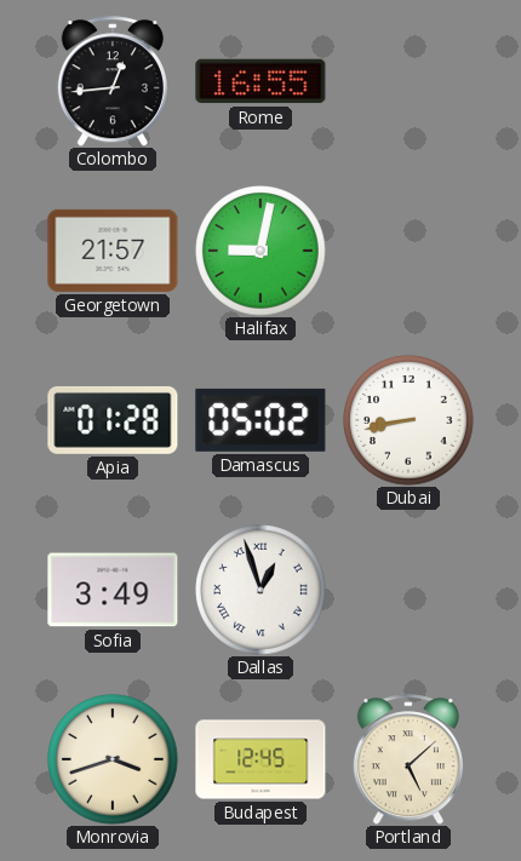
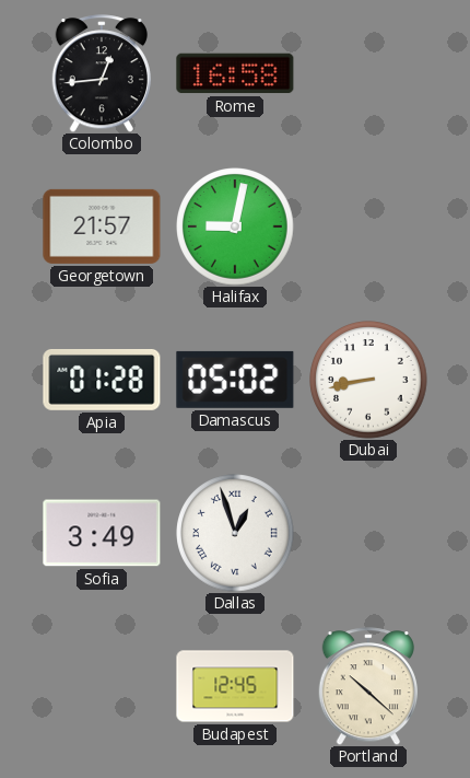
Rome: 16:55 -> 16:58
Monrovia: 3:42 -> none
Portland: 5:08 -> 10:22
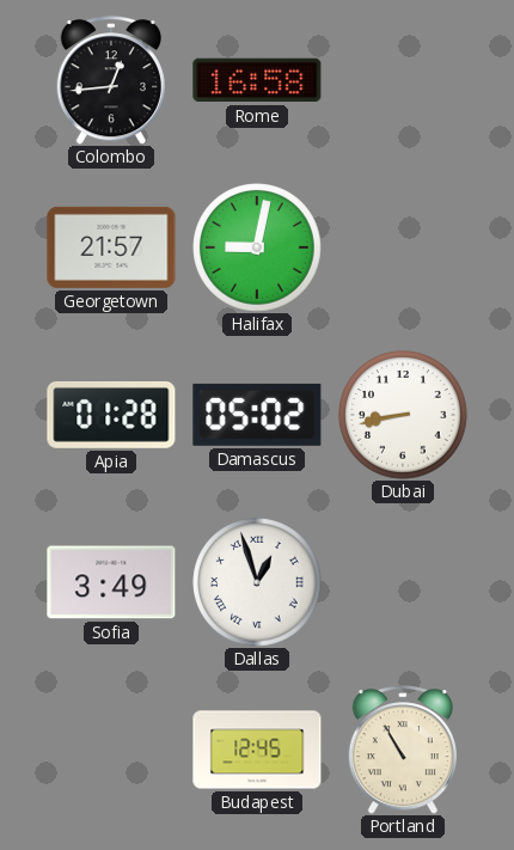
Portland: 10:22 -> 10:55
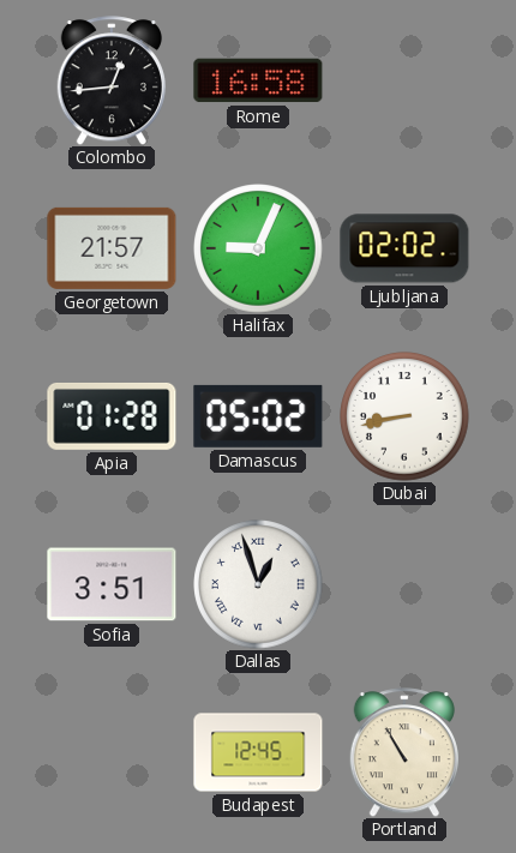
Halifax: 9:02 -> 9:04
Ljubljana: none -> 02:02
Sofia: 3:49 -> 3:51
